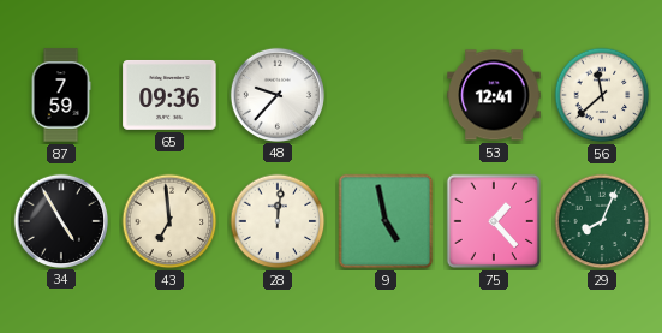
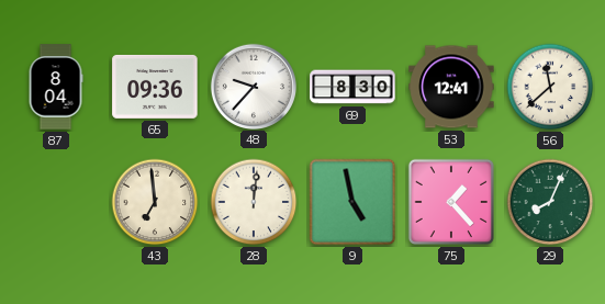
87: 7:59 -> 8:04
69: none -> 8:30
34: 4:55 -> none
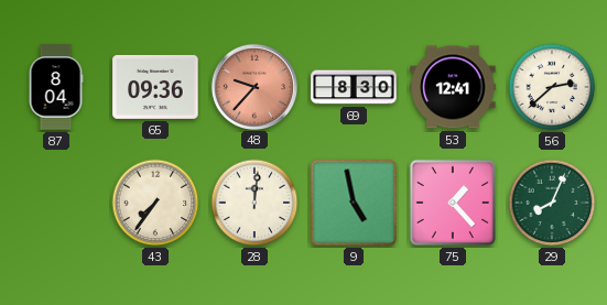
48 dial: white -> salmon
56: 11:38 -> 2:38
43: 6:59 -> 7:36
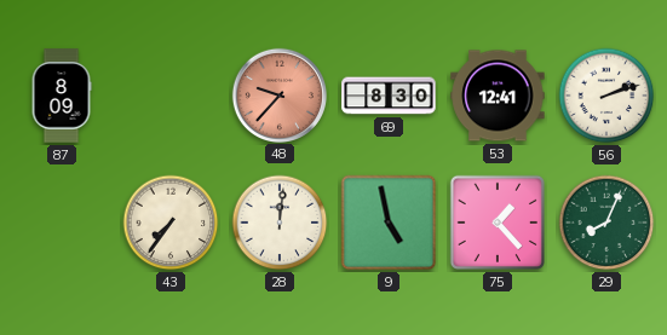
87: 8:04 -> 8:09
65: 09:36 -> none
56: 2:38 -> 2:12
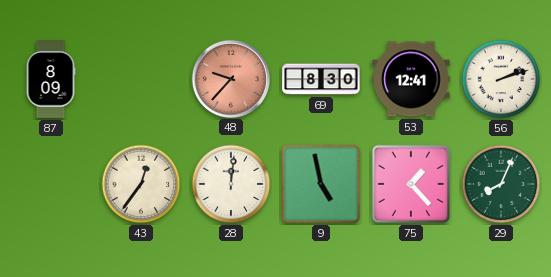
43: 7:36 -> 12:36
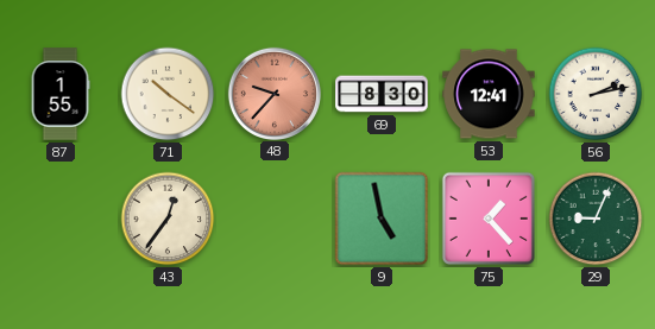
87: 8:09 -> 1:55
71: none -> 10:21
56: 2:12 -> 2:13
28: 12:01 -> none
29: 8:04 -> 9:04
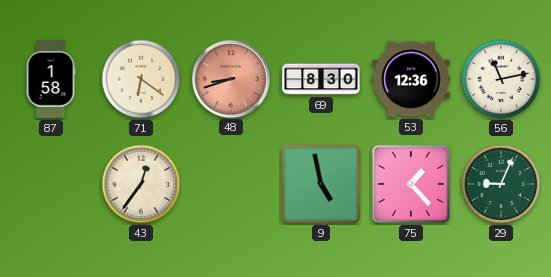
87: 1:55 -> 1:58
71: 10:21 -> 6:21
48: 9:37 -> 8:42
53: 12:41 -> 12:36
56: 2:13 -> 11:13
